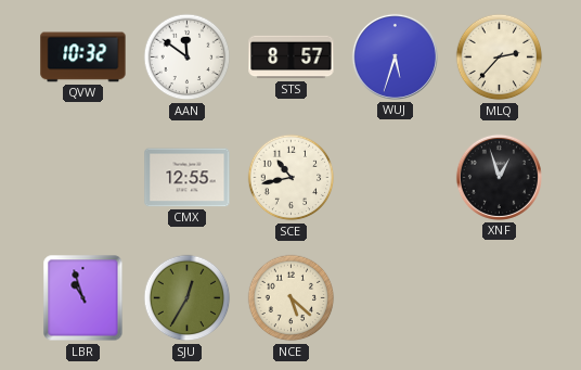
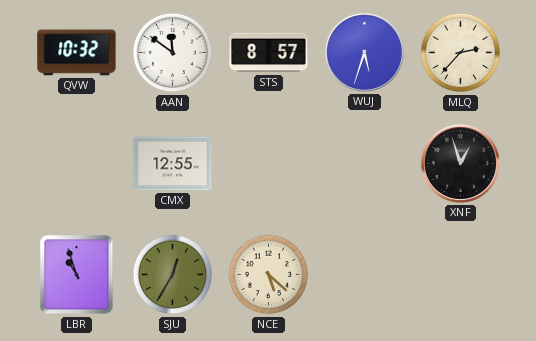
SCE: 10:43 -> none
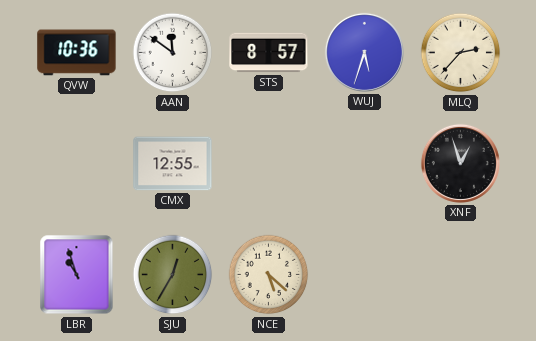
QVW: 10:32 -> 10:36
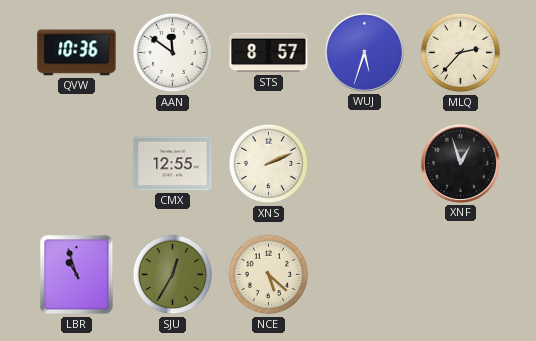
XNS: none -> 2:11
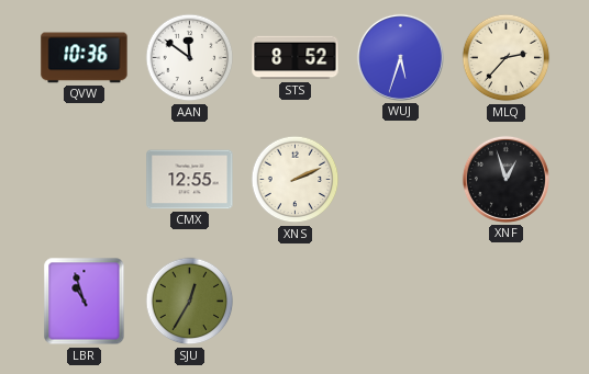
STS: 8:57 -> 8:52
NCE: 5:22 -> none
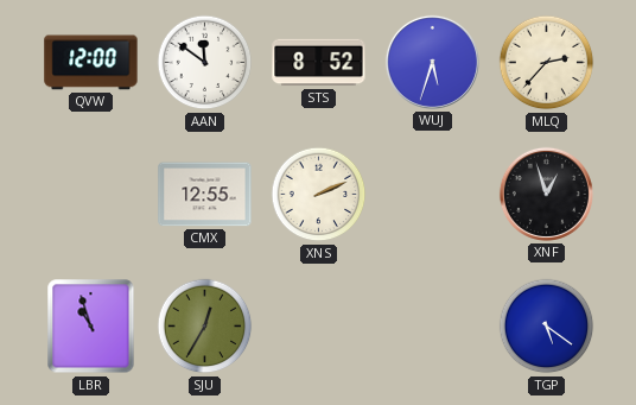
QVW: 10:36 -> 12:00
TGP: none -> 5:21
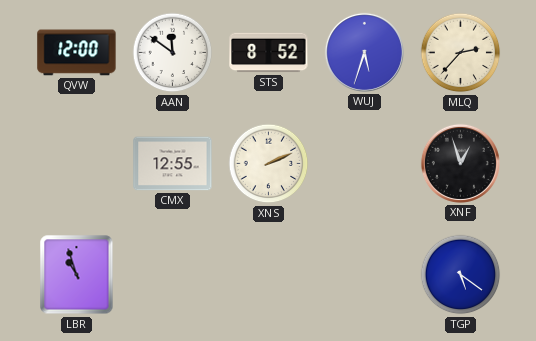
SJU: 12:35 -> none
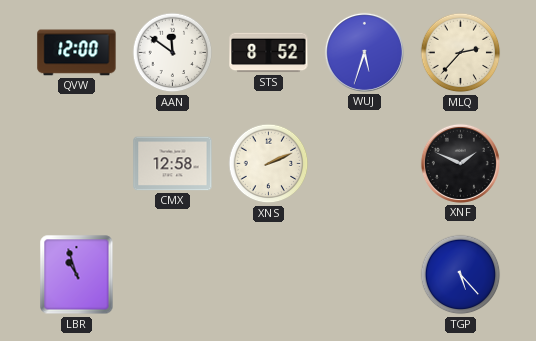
CMX: 12:55 -> 12:58
XNF: 12:57 -> 1:49
TGP: 5:21 -> 5:23
